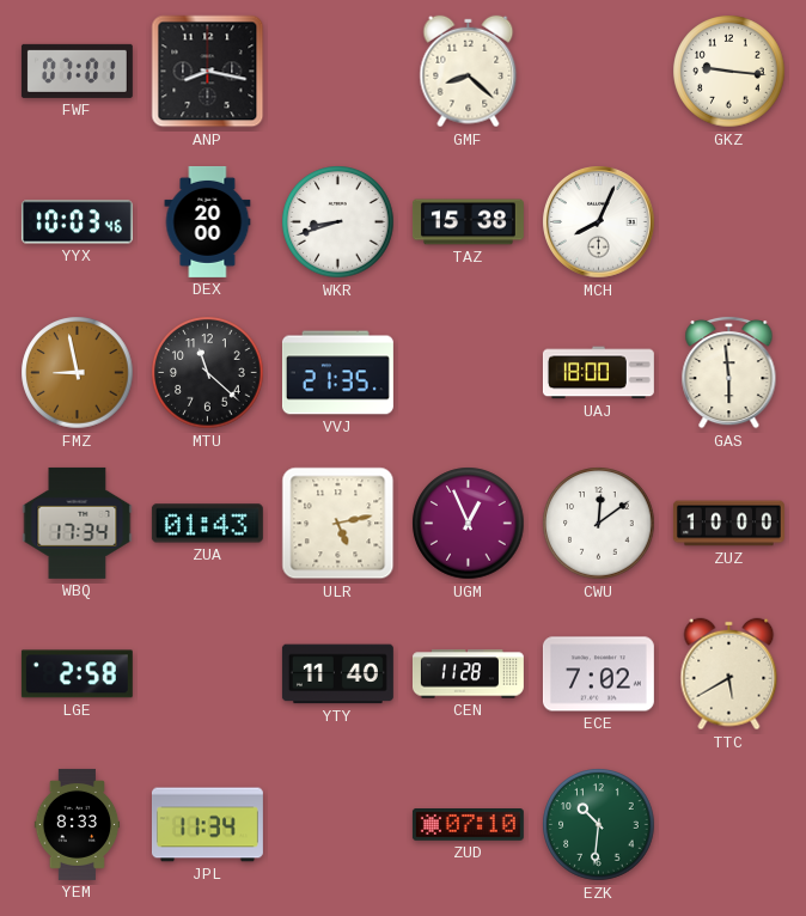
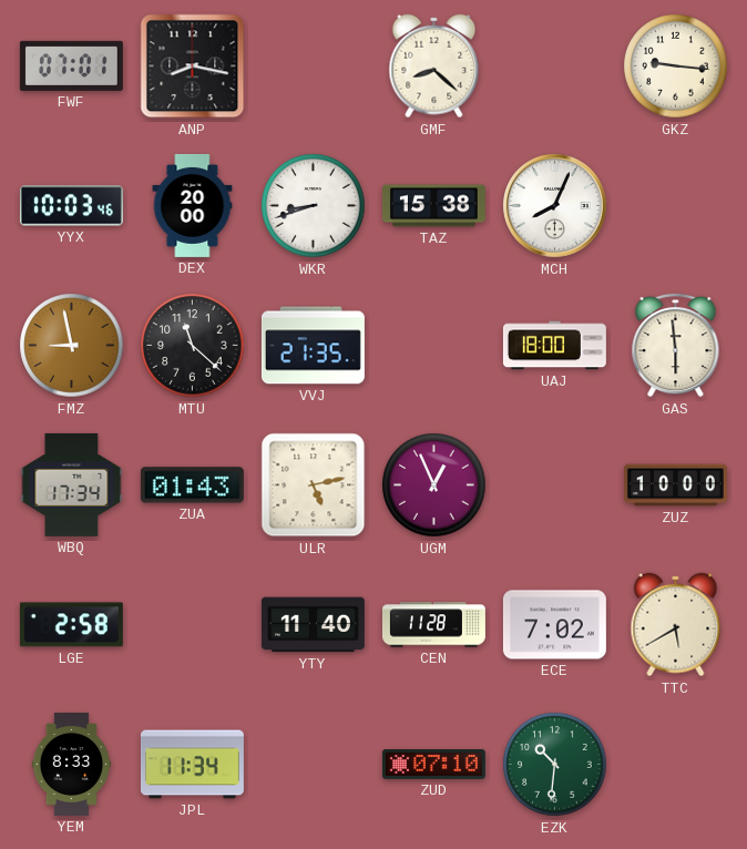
CWU: 12:09 -> none
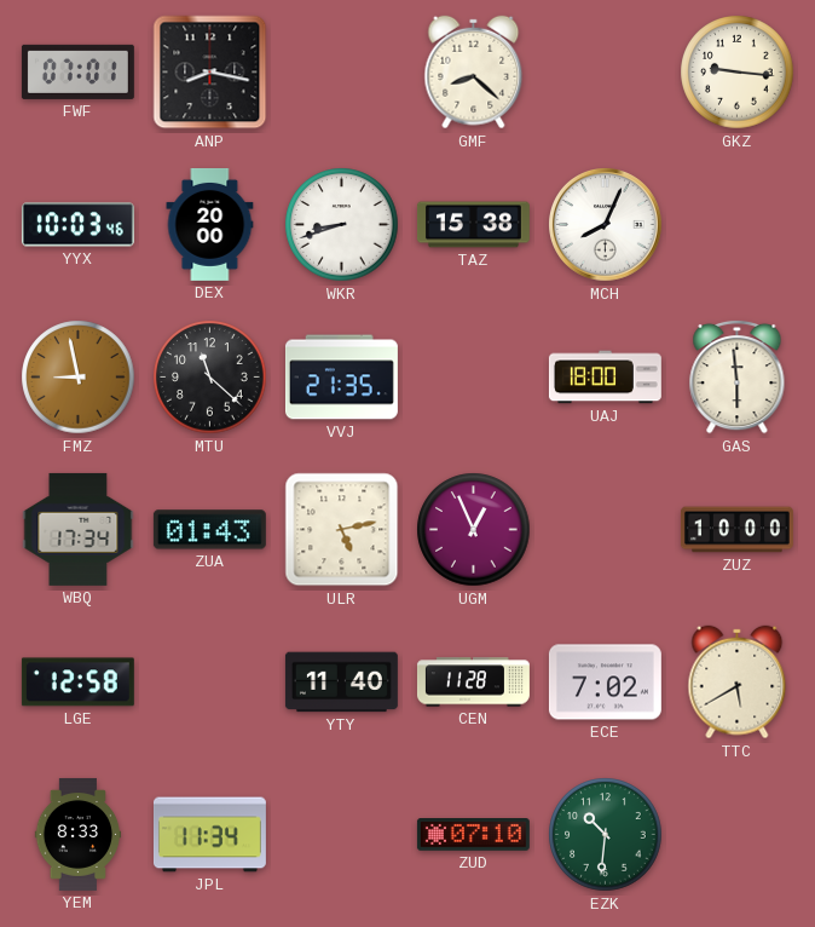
LGE: 2:58 -> 12:58
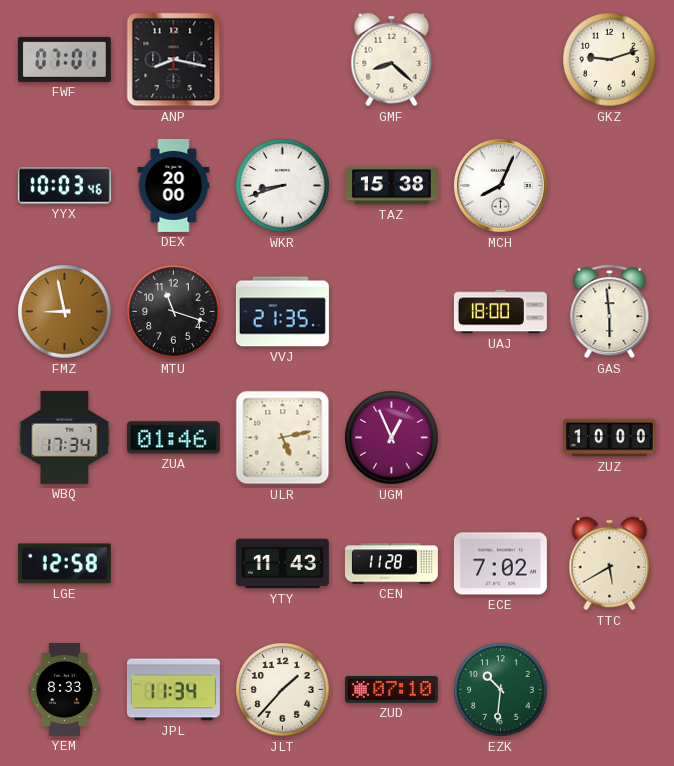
GKZ: 9:16 -> 9:12
MTU: 11:22 -> 11:18
ZUA: 01:43 -> 01:46
YTY: 11:40 -> 11:43
JLT: none -> 1:37
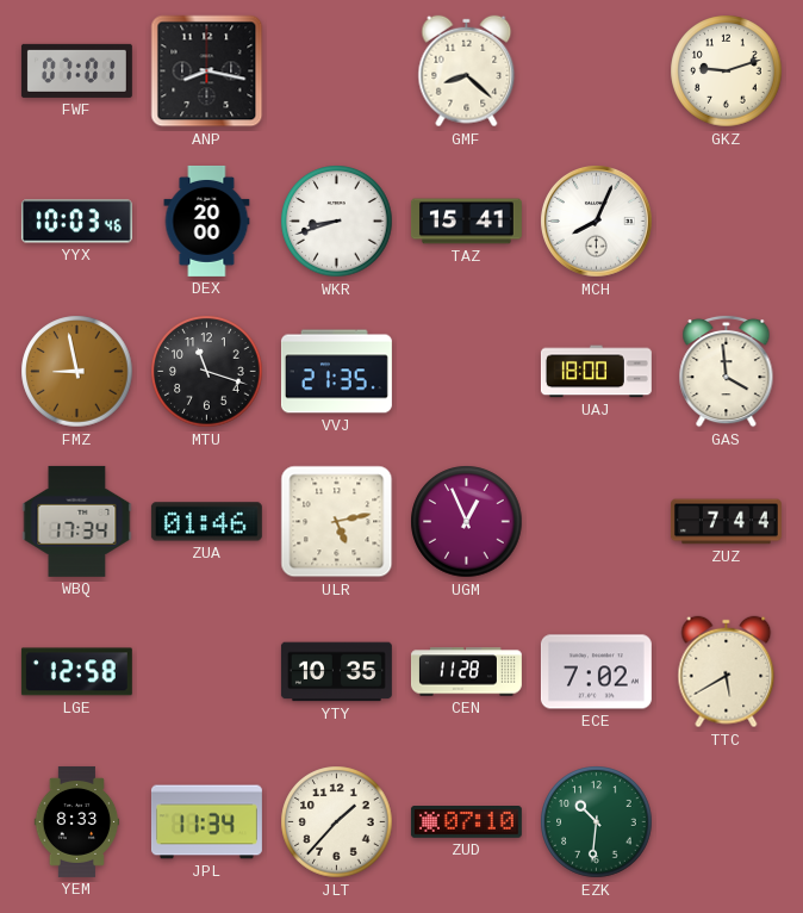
TAZ: 15:38 -> 15:41
GAS: 5:59 -> 3:59
ZUZ: 10:00 -> 7:44
YTY: 11:43 -> 10:35
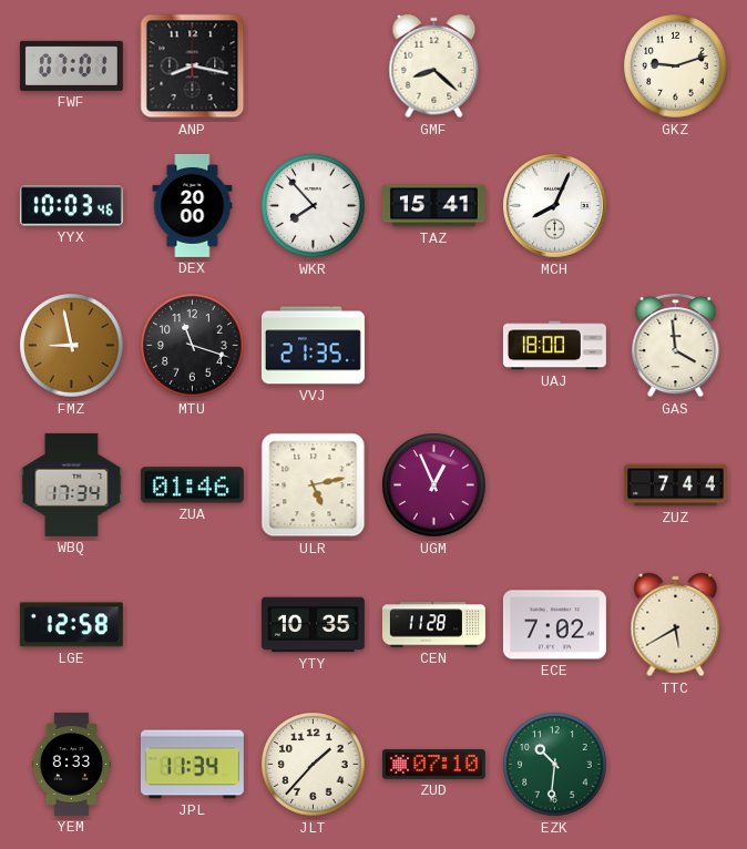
WKR: 8:42 -> 7:53
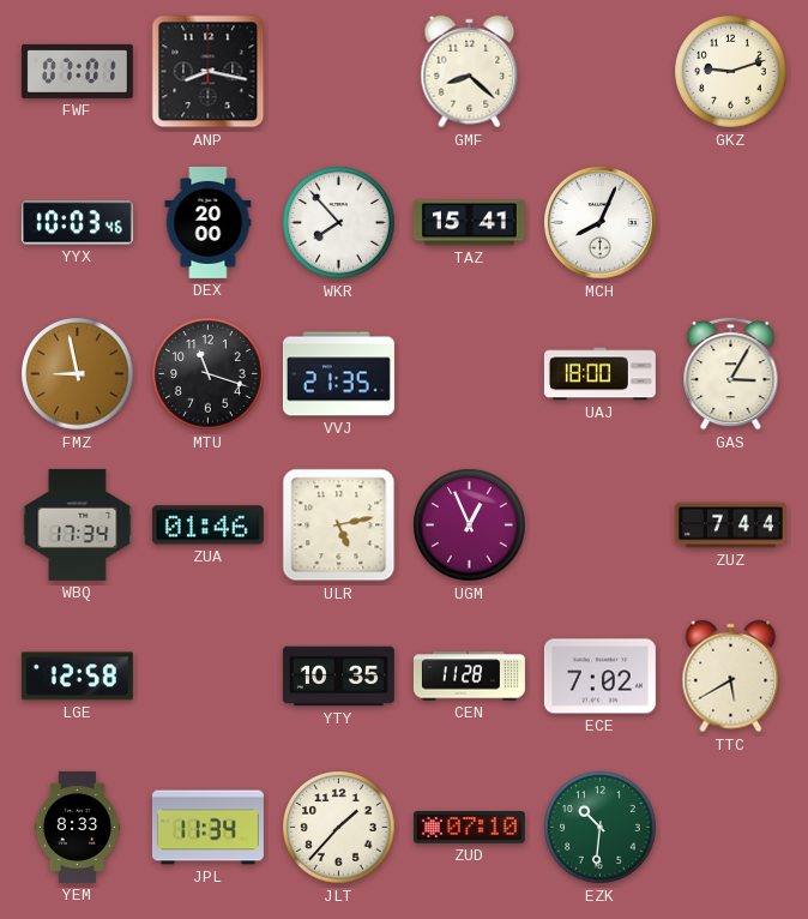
GAS: 3:59 -> 3:05
